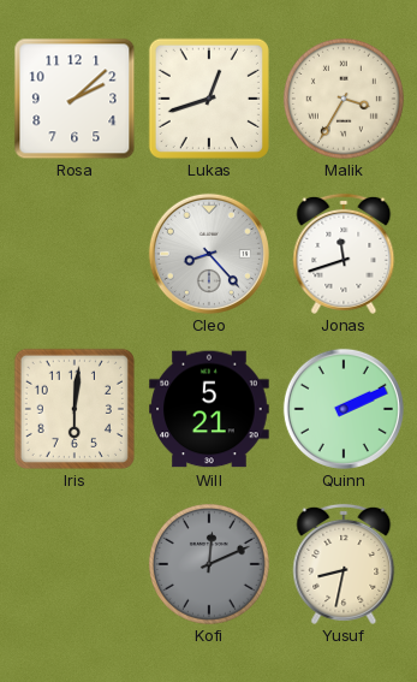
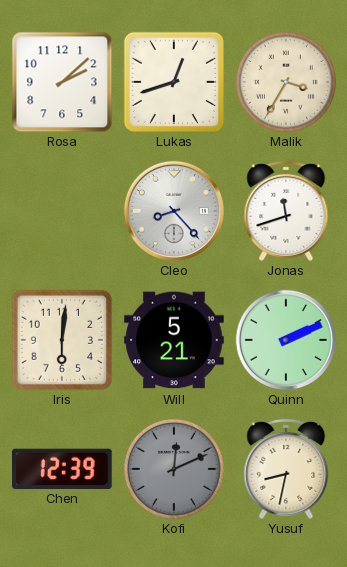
Chen: none -> 12:39
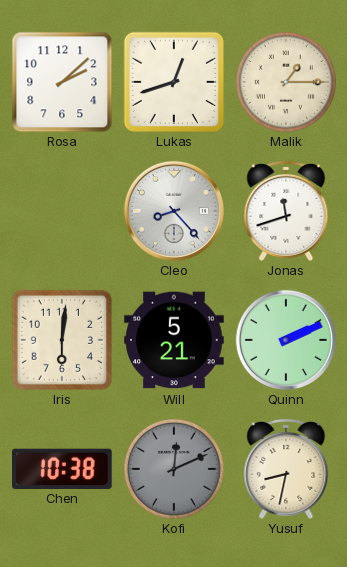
Malik: 3:35 -> 1:15
Chen: 12:39 -> 10:38
